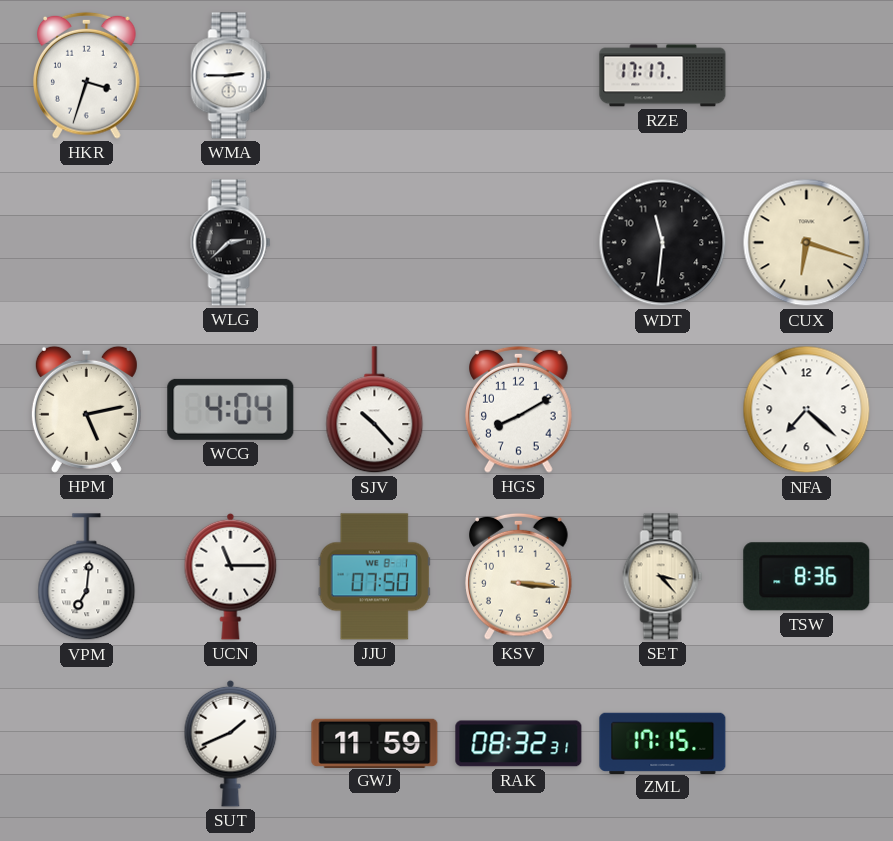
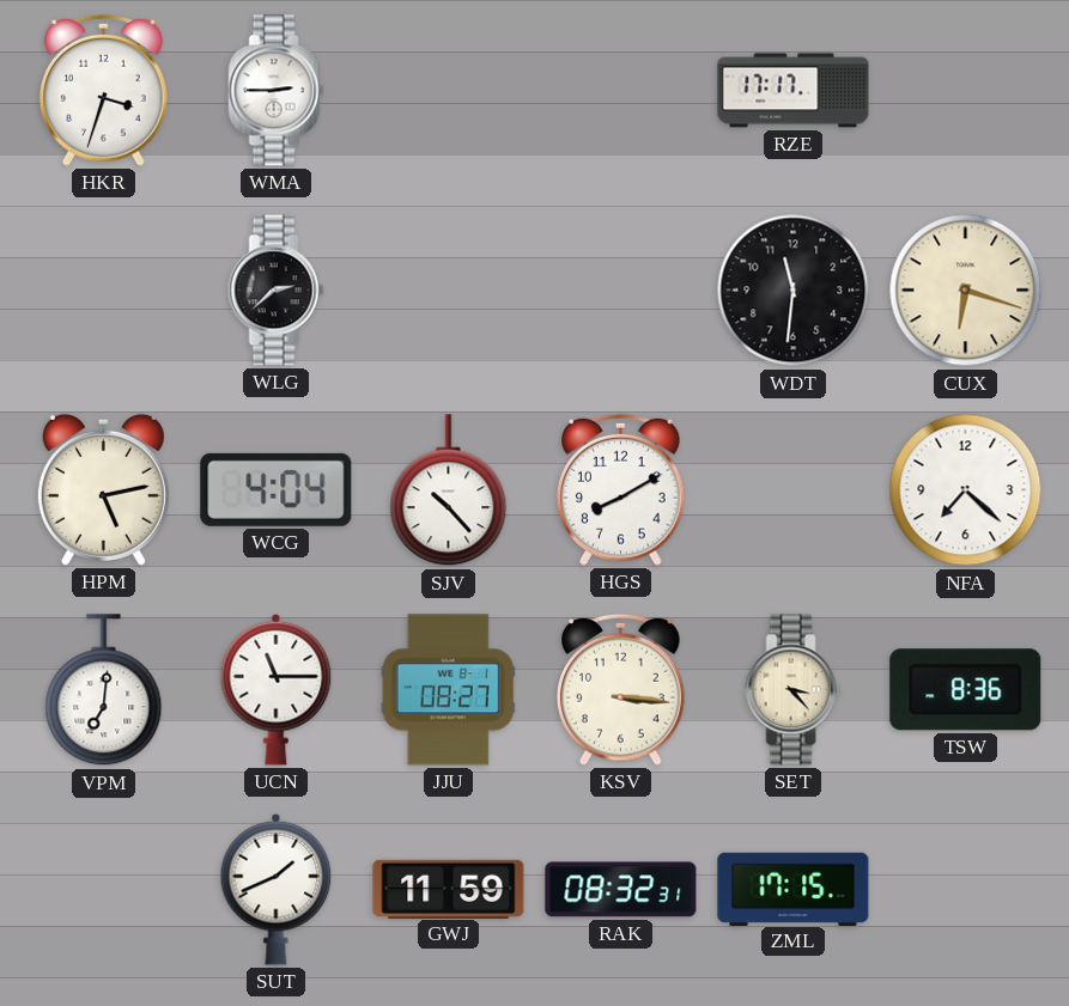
JJU: 07:50 -> 08:27
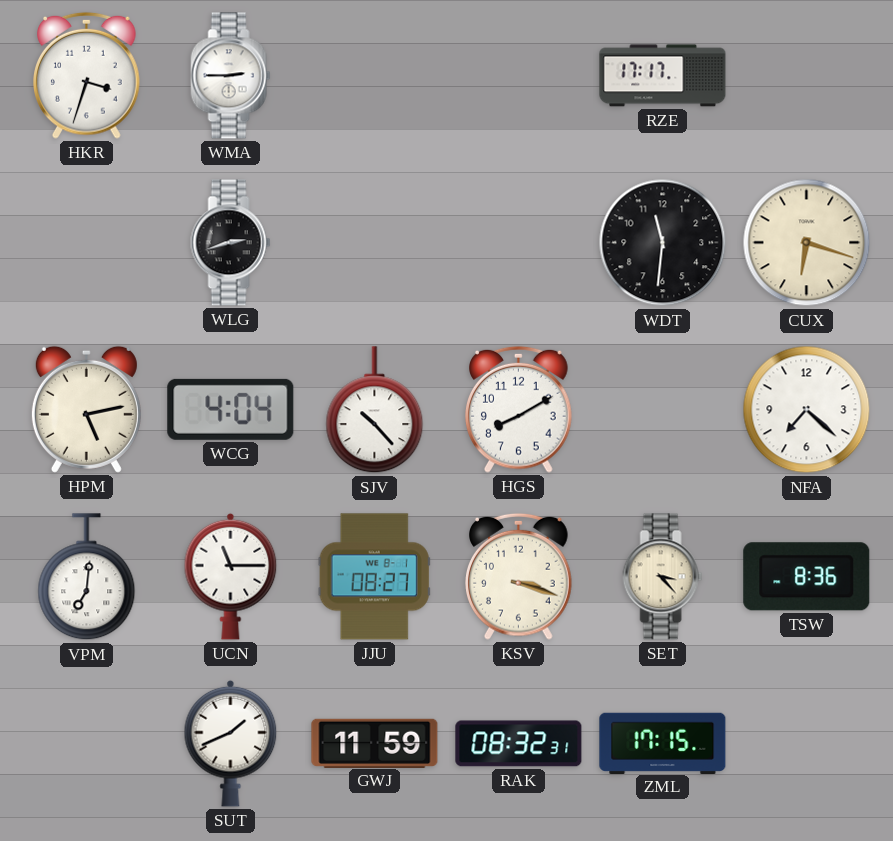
WLG: 2:38 -> 2:42
KSV: 3:16 -> 3:18
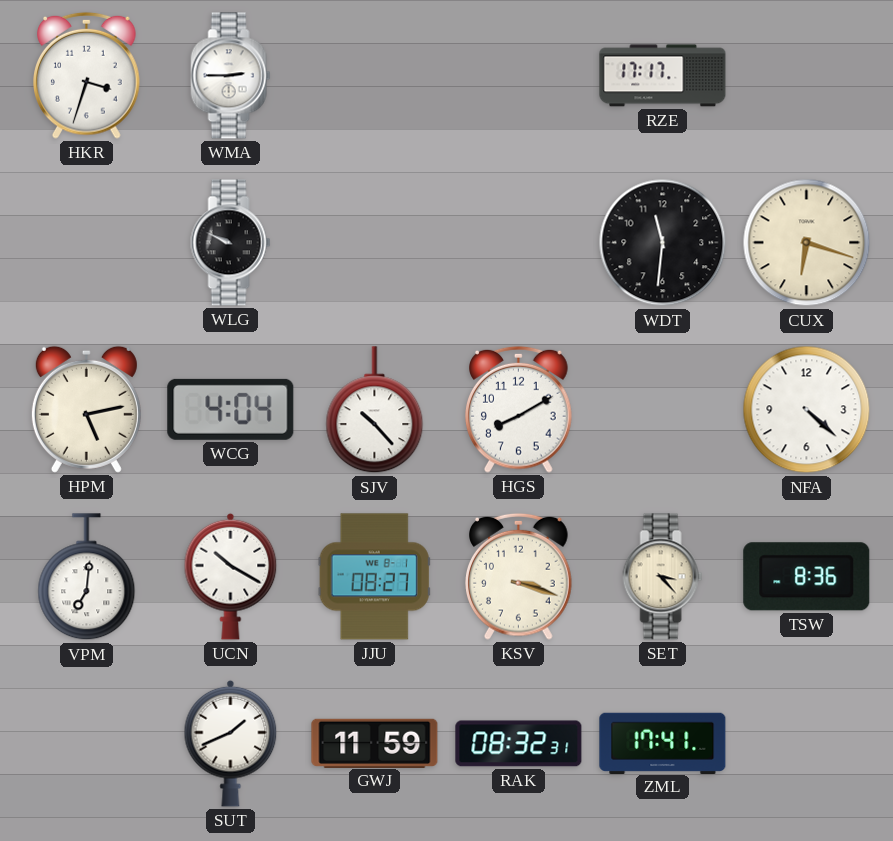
WLG: 2:42 -> 9:49
NFA: 7:22 -> 4:22
UCN: 11:15 -> 10:20
ZML: 17:15 -> 17:41
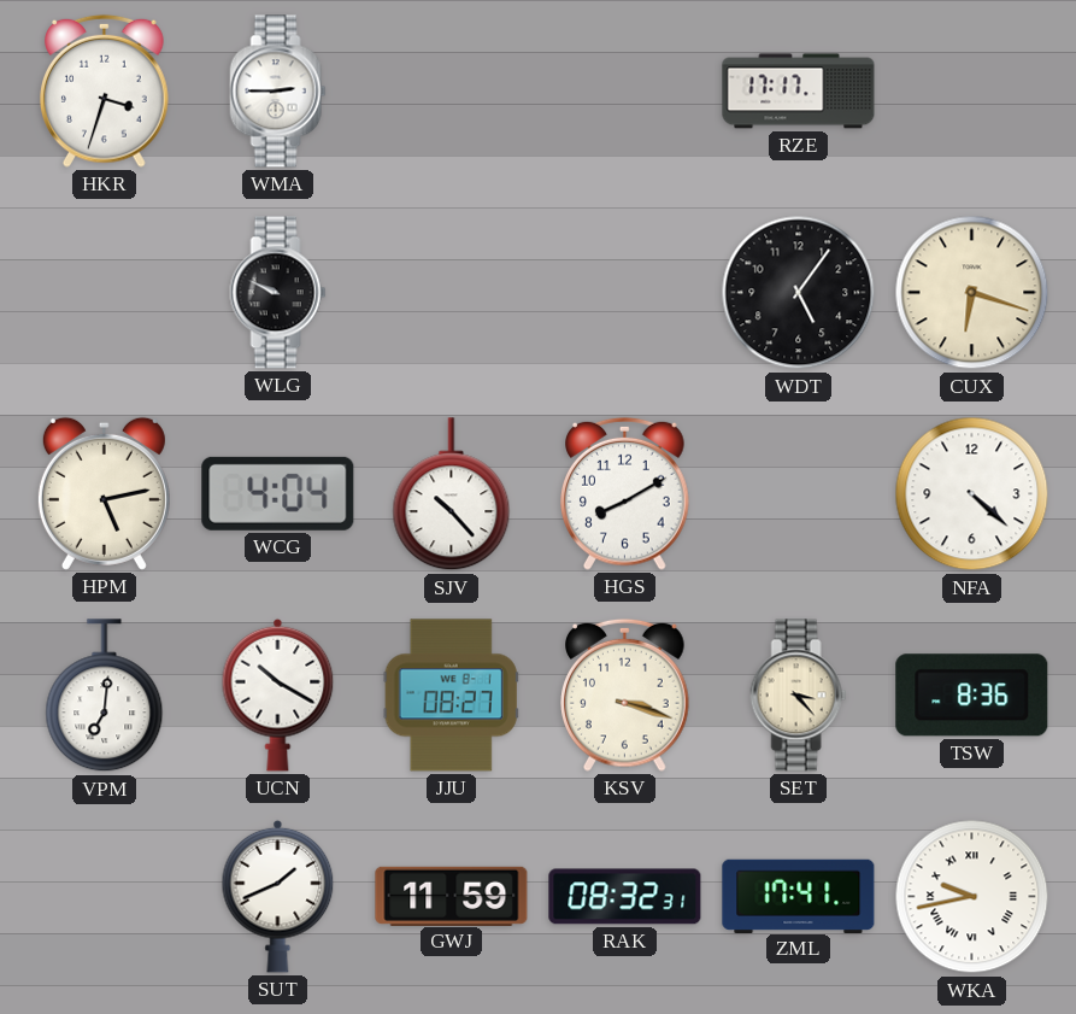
WDT: 11:31 -> 5:06
WKA: none -> 9:43
